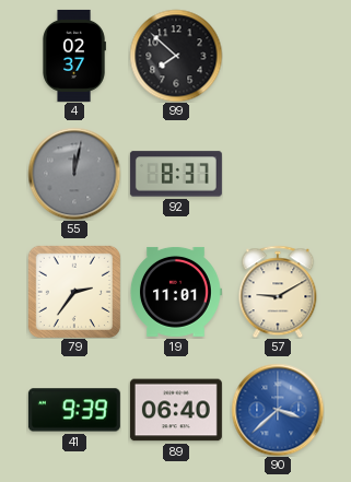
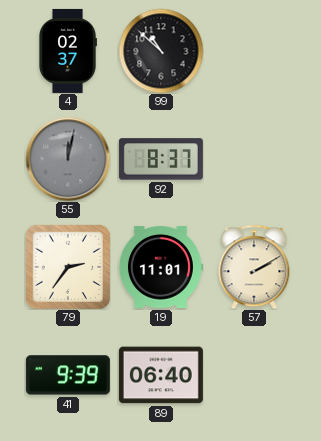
99: 7:52 -> 10:52
57: 9:10 -> 2:10
90: 3:38 -> none
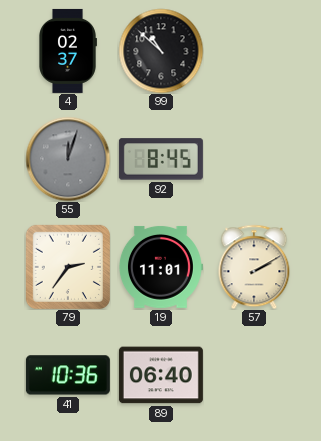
55: 12:02 -> 12:03
92: 8:37 -> 8:45
41: 9:39 -> 10:36
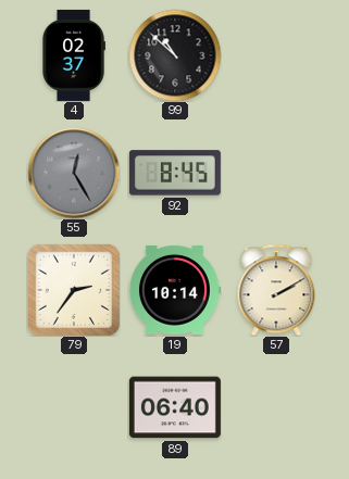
55: 12:03 -> 12:25
19: 11:01 -> 10:14
41: 10:36 -> none
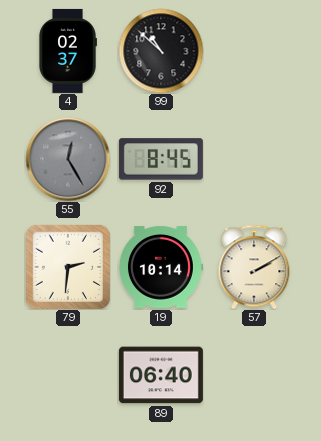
79: 2:36 -> 2:31
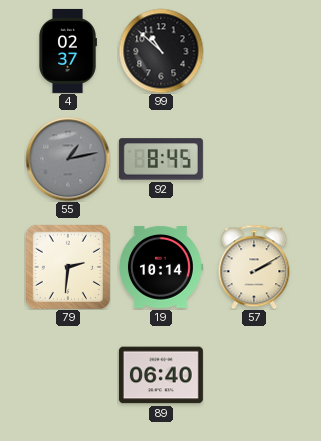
55: 12:25 -> 1:13
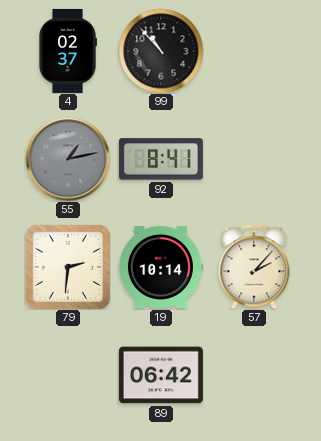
99: 10:52 -> 10:53
92: 8:45 -> 8:41
57: 2:10 -> 2:07
89: 06:40 -> 06:42
